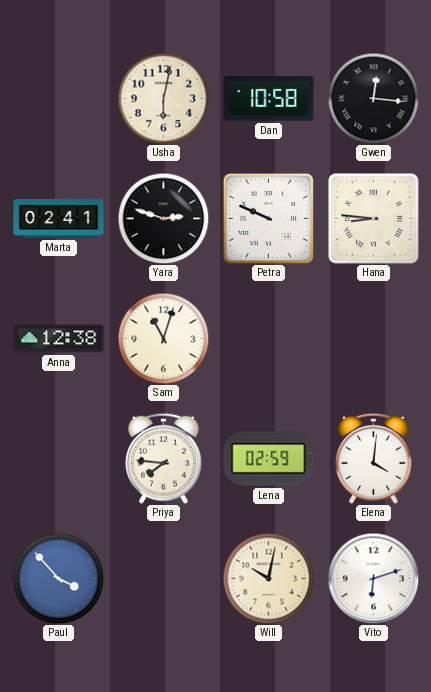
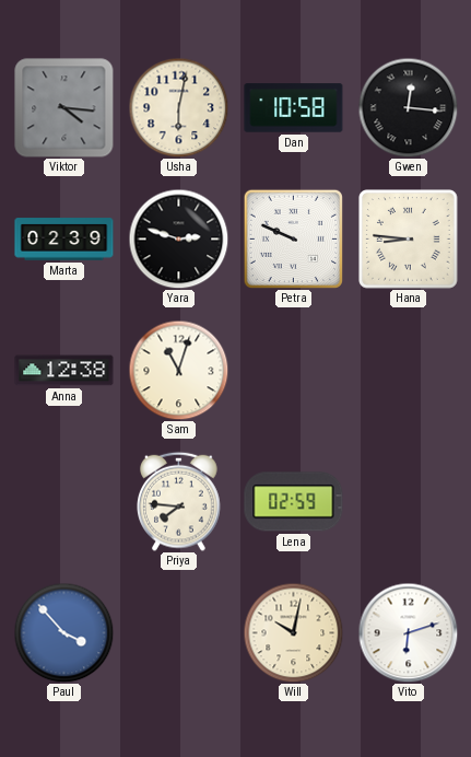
Viktor: none -> 4:16
Marta: 02:41 -> 02:39
Elena: 4:01 -> none
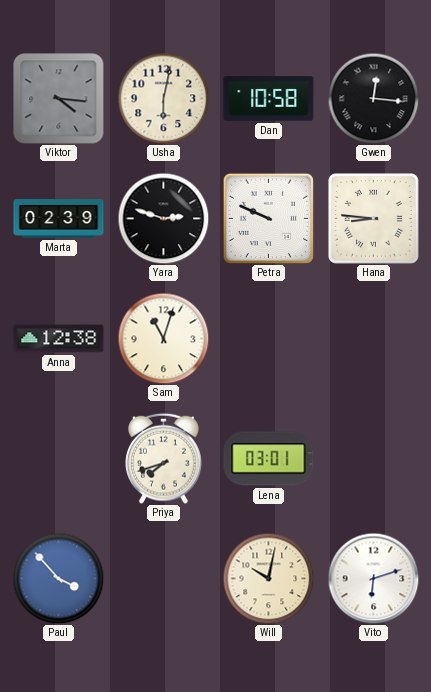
Priya: 7:46 -> 7:42
Lena: 02:59 -> 03:01
